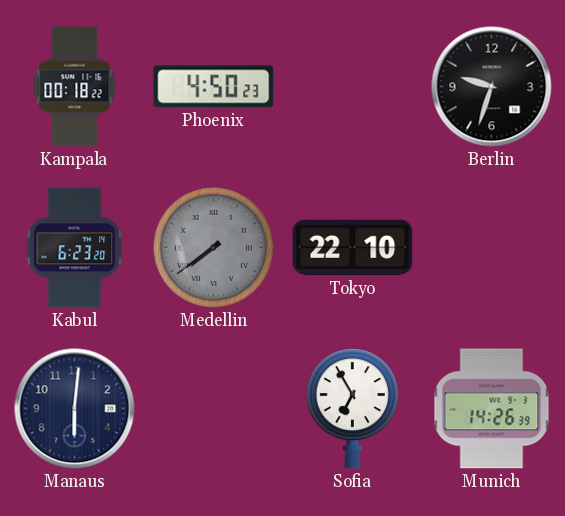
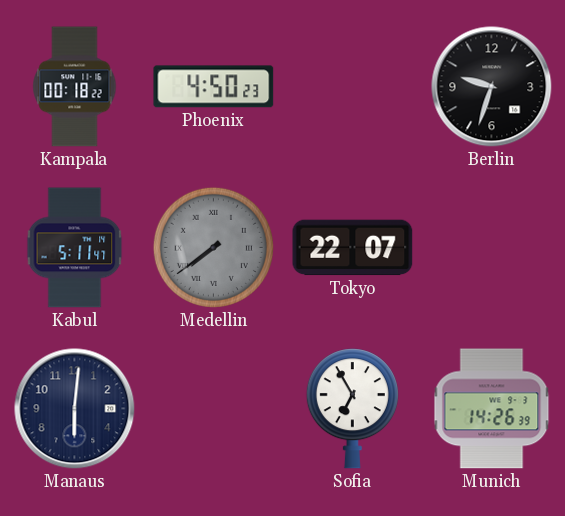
Kabul: 6:23 -> 5:11
Tokyo: 22:10 -> 22:07
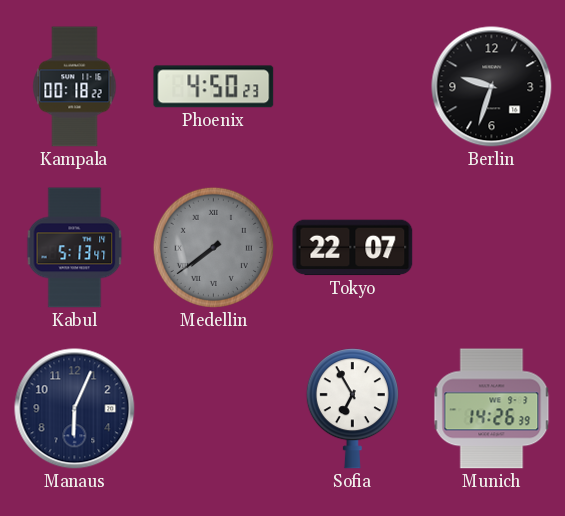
Kabul: 5:11 -> 5:13
Manaus: 6:01 -> 6:04
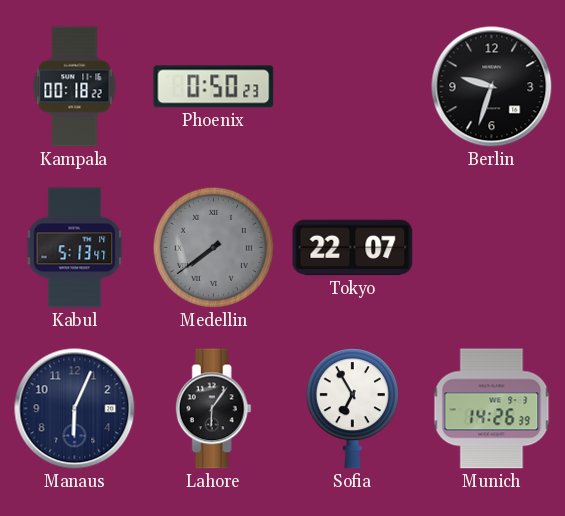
Phoenix: 4:50 -> 0:50
Lahore: none -> 6:06
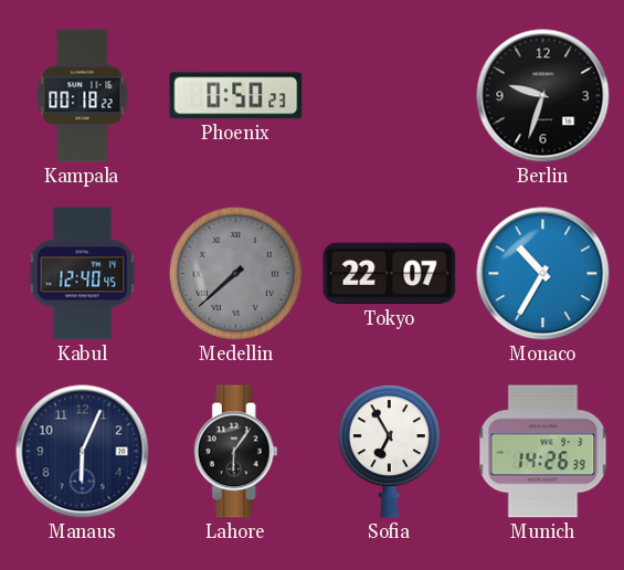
Kabul: 5:13 -> 12:40
Medellin: 7:39 -> 7:38
Monaco: none -> 10:35
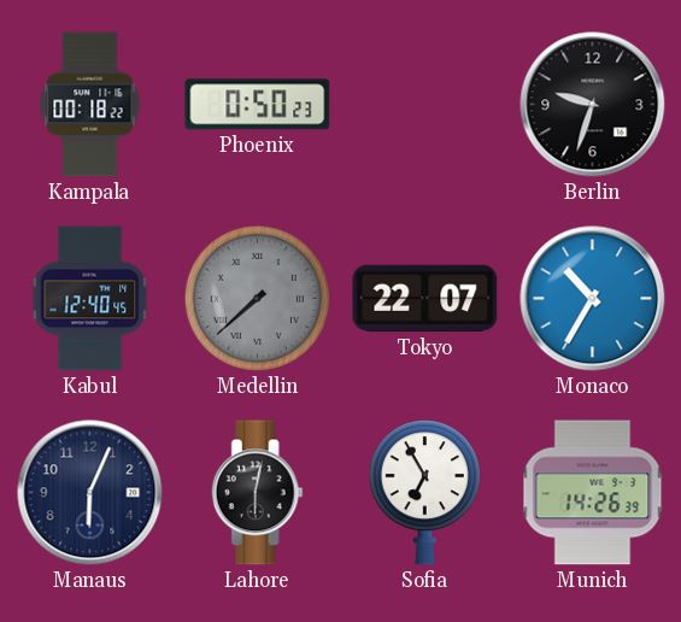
Lahore: 6:06 -> 6:02
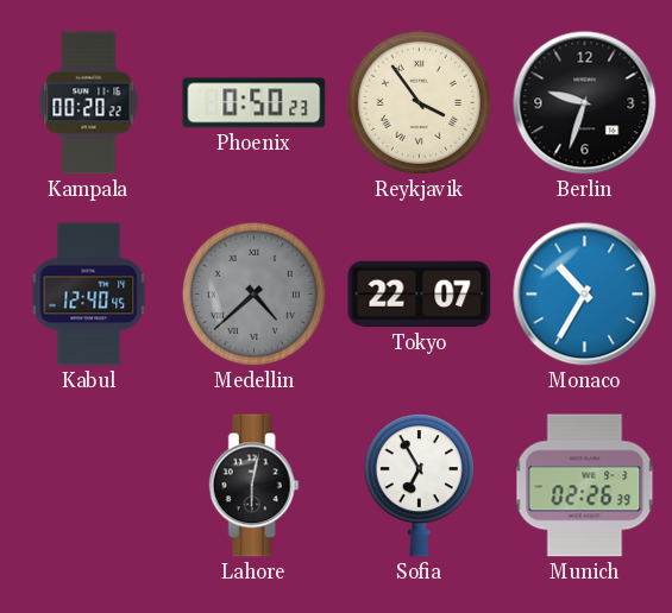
Kampala: 00:18 -> 00:20
Reykjavik: none -> 3:54
Medellin: 7:38 -> 4:38
Manaus: 6:04 -> none
Munich: 14:26 -> 02:26
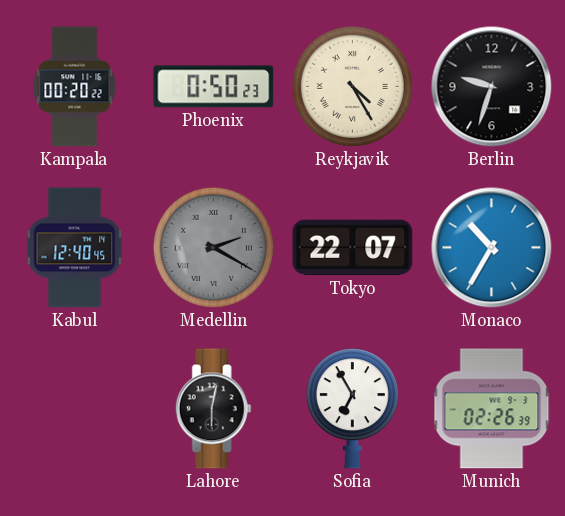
Reykjavik: 3:54 -> 4:25
Medellin: 4:38 -> 2:20
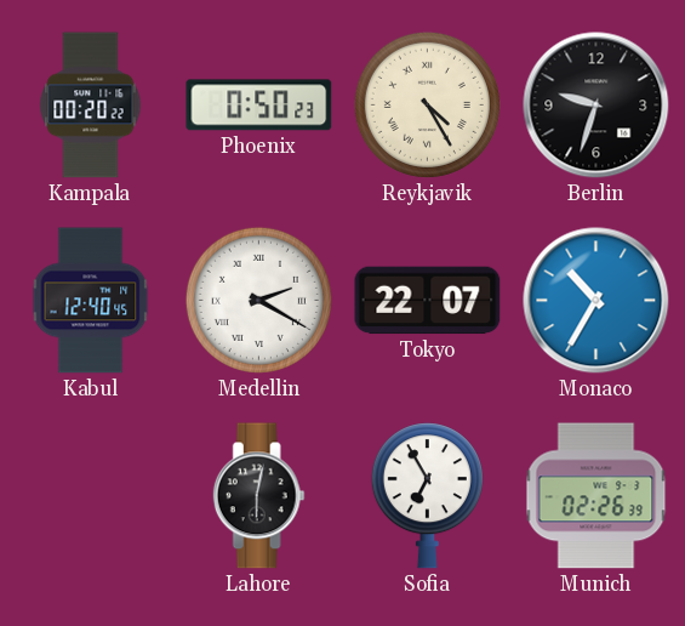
Medellin dial: grey -> white
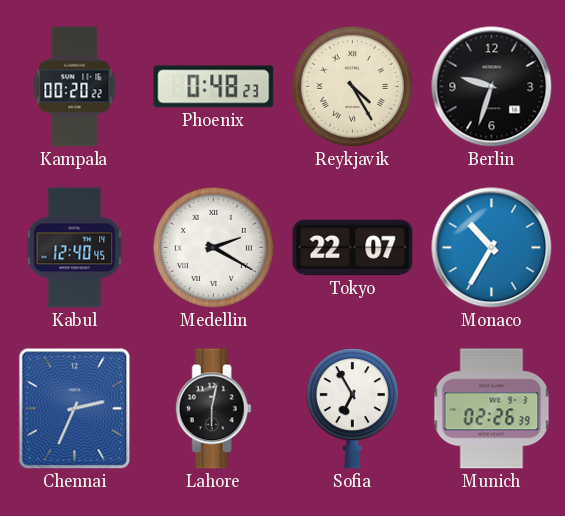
Phoenix: 0:50 -> 0:48
Chennai: none -> 2:34
